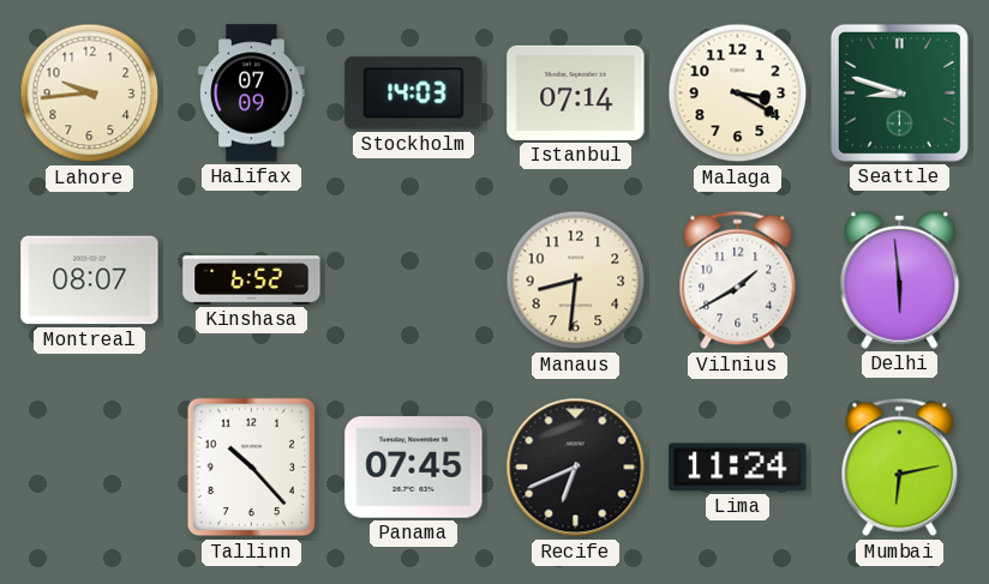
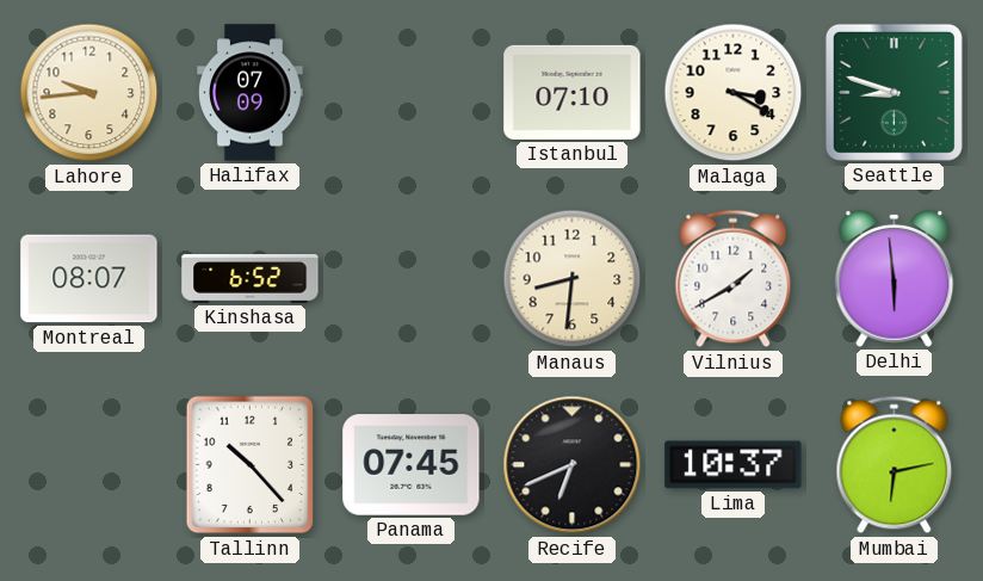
Stockholm: 14:03 -> none
Istanbul: 07:14 -> 07:10
Lima: 11:24 -> 10:37
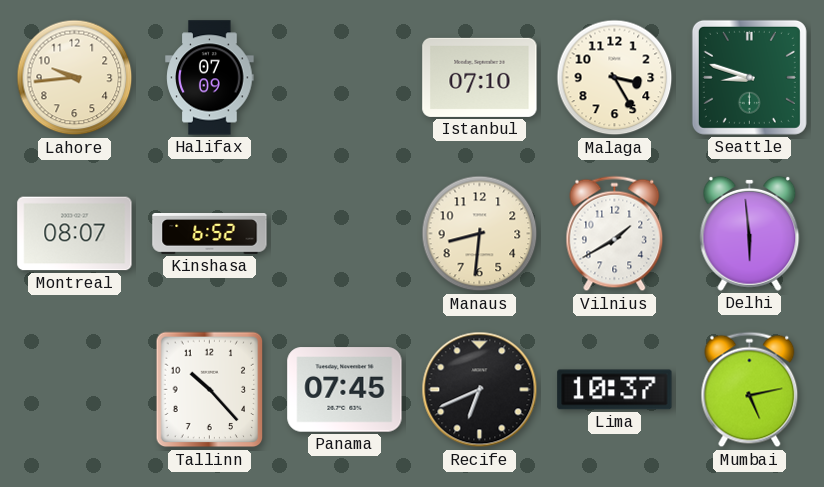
Malaga: 3:20 -> 3:25
Mumbai: 6:13 -> 5:13
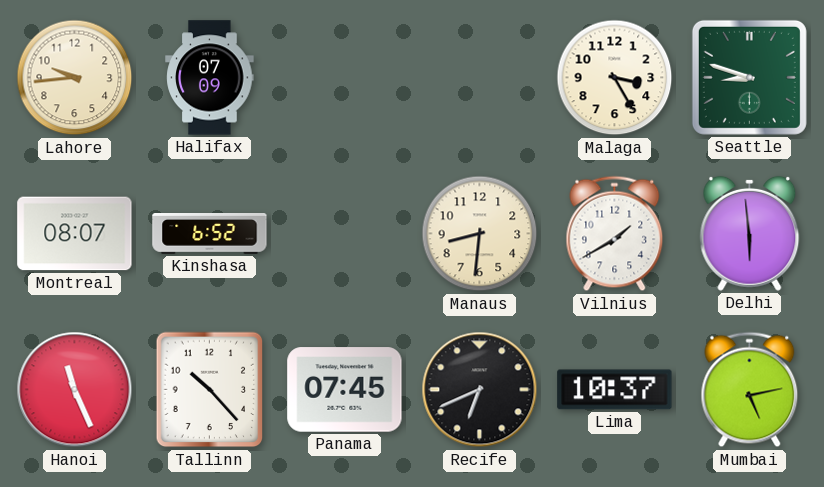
Istanbul: 07:10 -> none
Hanoi: none -> 11:26
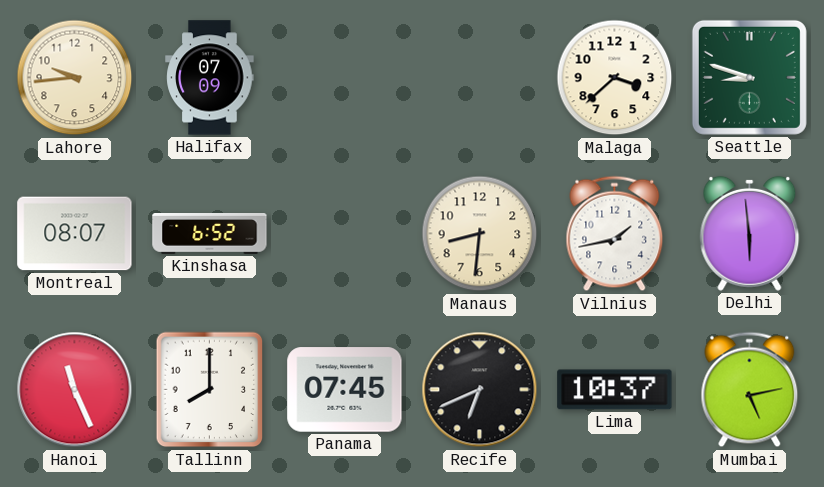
Malaga: 3:25 -> 3:38
Vilnius: 1:40 -> 1:43
Tallinn: 10:23 -> 8:00
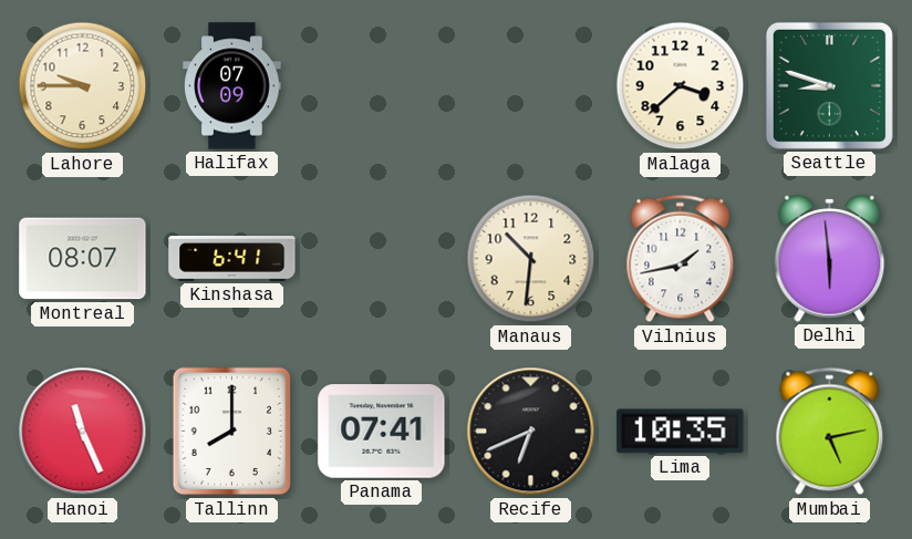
Lahore: 9:44 -> 9:45
Kinshasa: 6:52 -> 6:41
Manaus: 8:31 -> 10:31
Panama: 07:45 -> 07:41
Lima: 10:37 -> 10:35
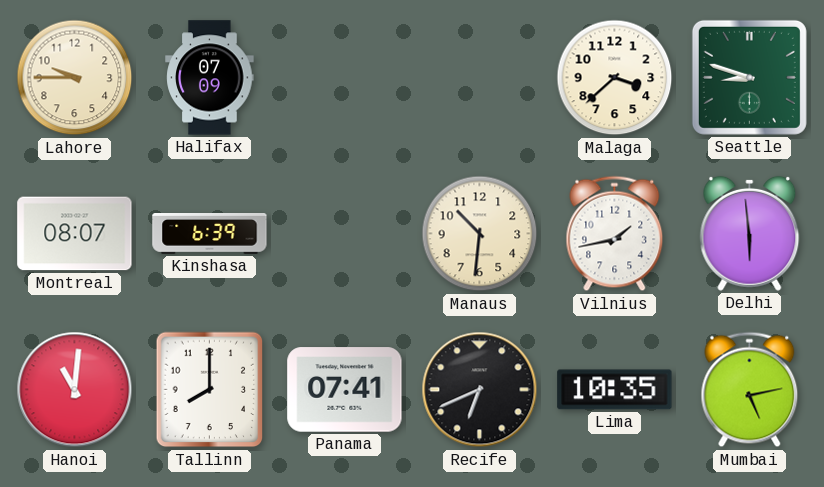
Kinshasa: 6:41 -> 6:39
Hanoi: 11:26 -> 11:01
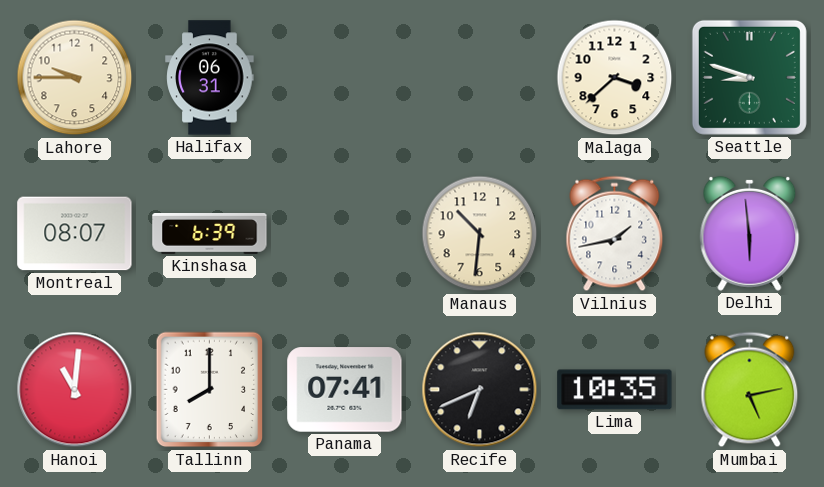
Halifax: 07:09 -> 06:31
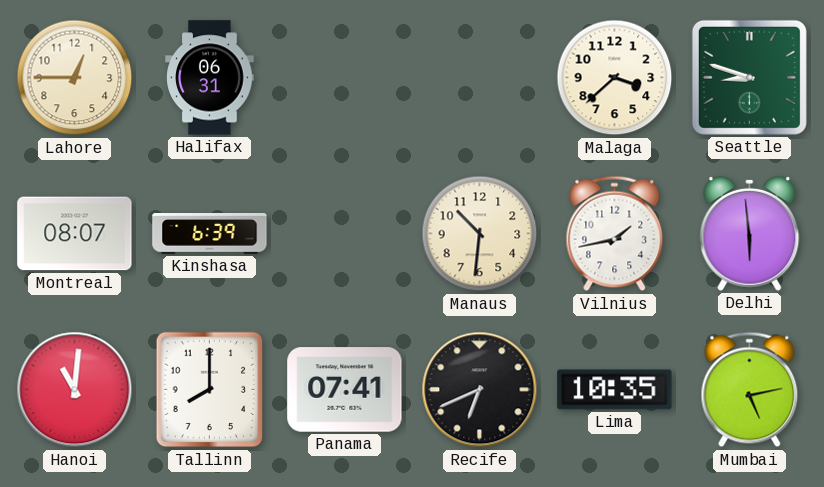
Lahore: 9:45 -> 12:45
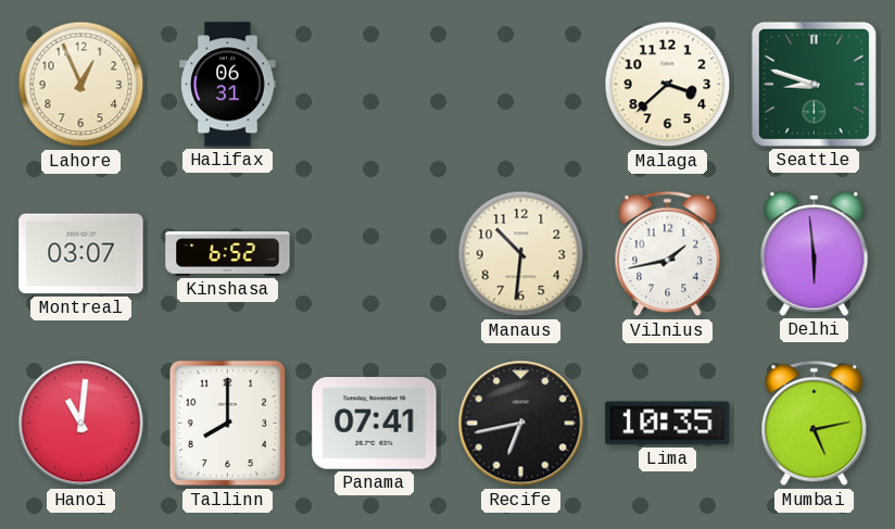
Lahore: 12:45 -> 12:56
Montreal: 08:07 -> 03:07
Kinshasa: 6:39 -> 6:52
Recife: 6:41 -> 6:43
